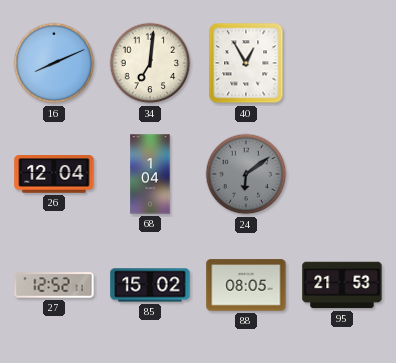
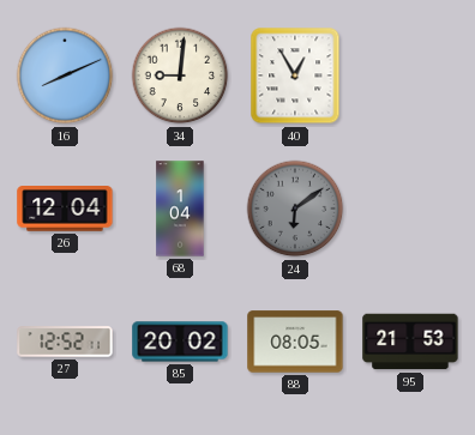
34: 7:01 -> 9:01
85: 15:02 -> 20:02
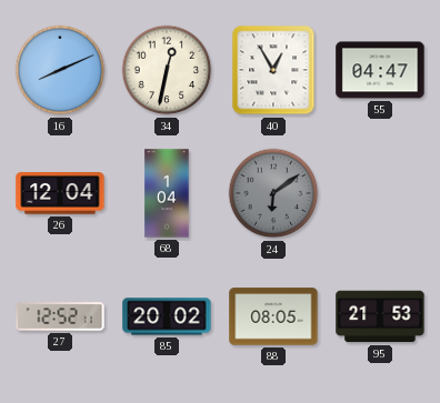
34: 9:01 -> 12:32
55: none -> 04:47
